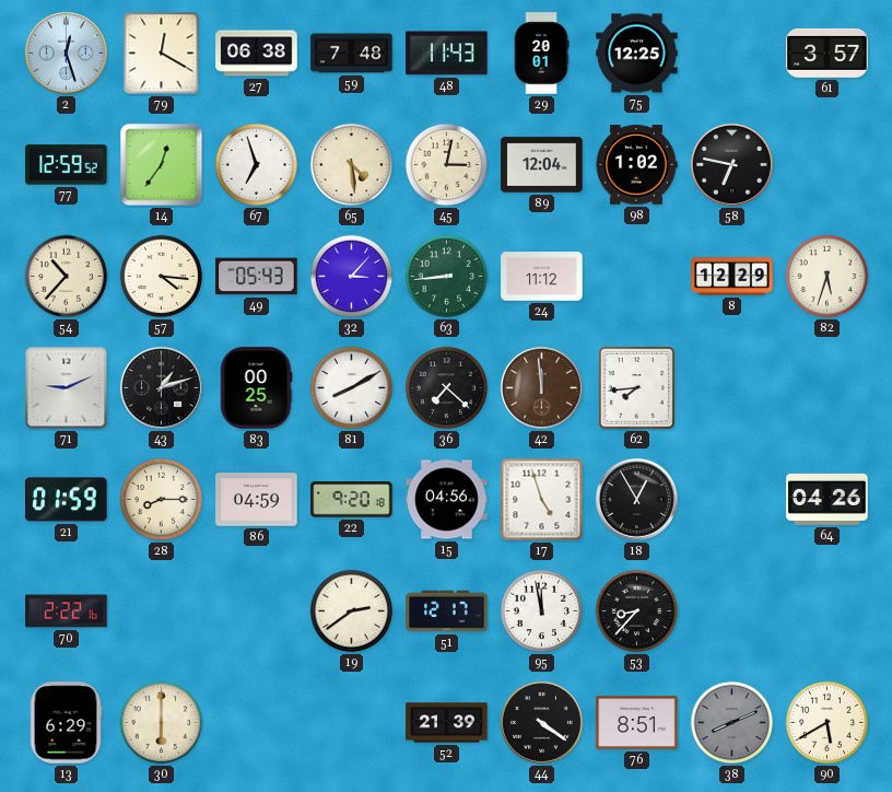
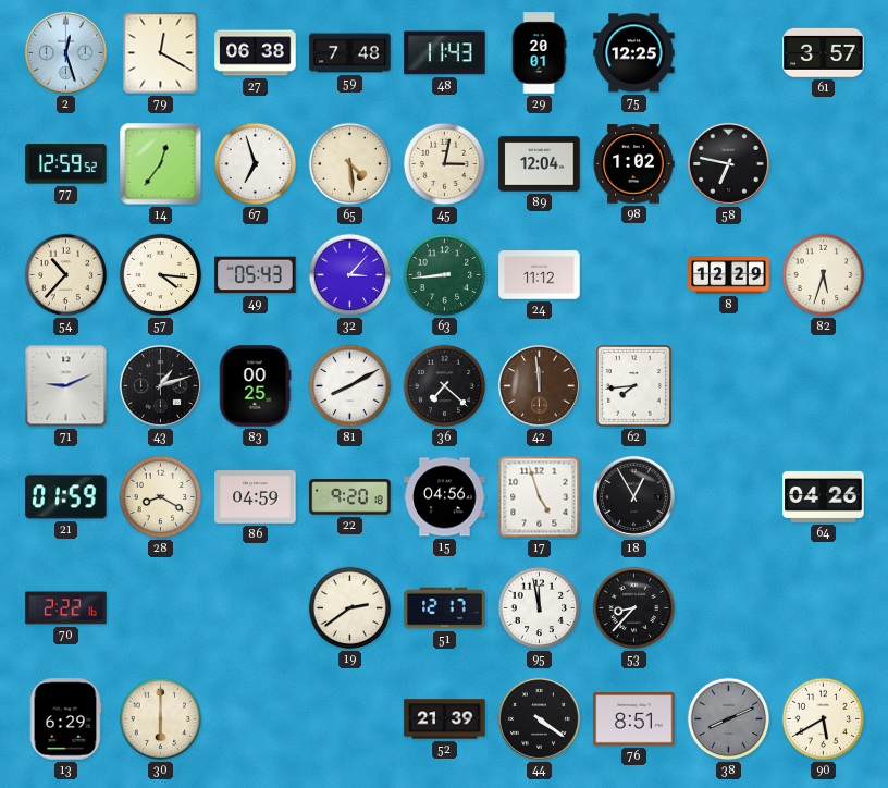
28: 8:15 -> 8:20
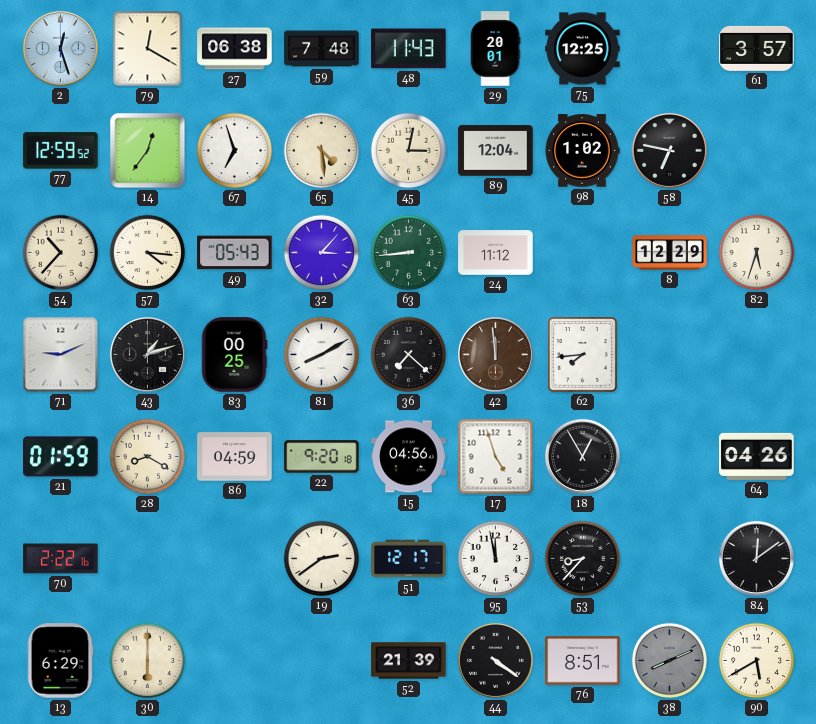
84: none -> 12:09
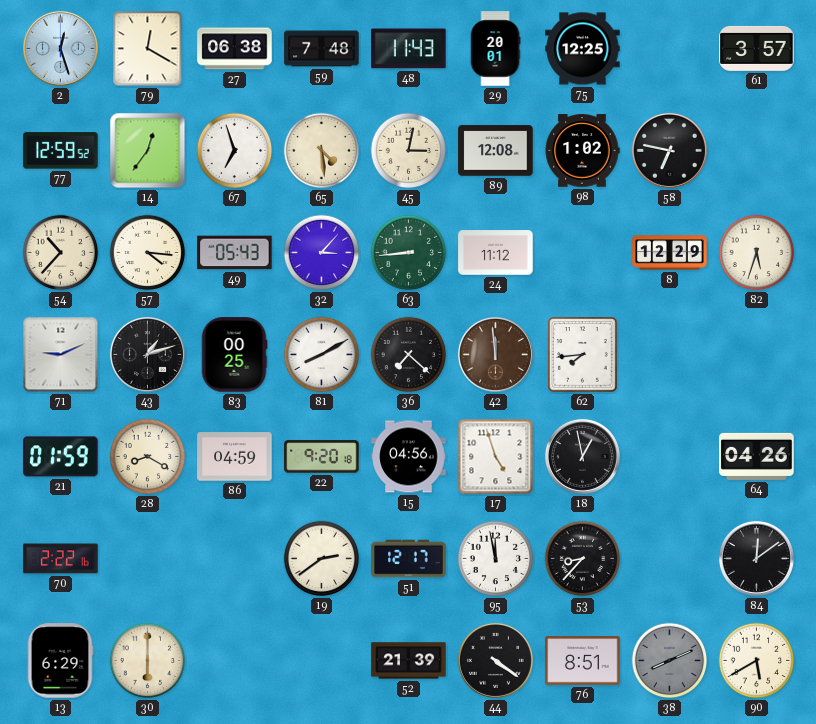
89: 12:04 -> 12:08
18: 12:55 -> 12:58
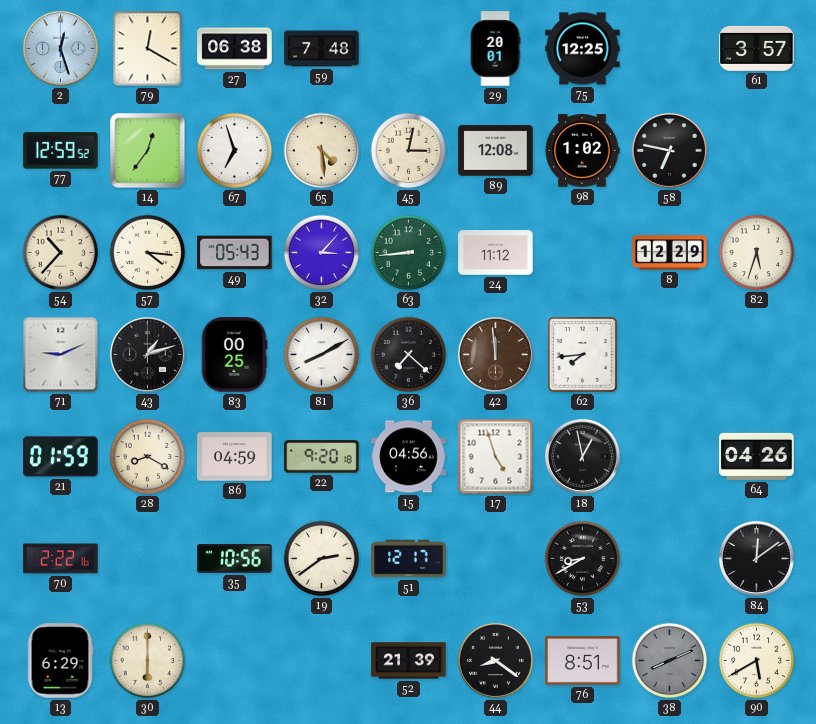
48: 11:43 -> none
35: none -> 10:56
95: 11:58 -> none
53: 8:37 -> 8:40
44: 4:21 -> 8:21
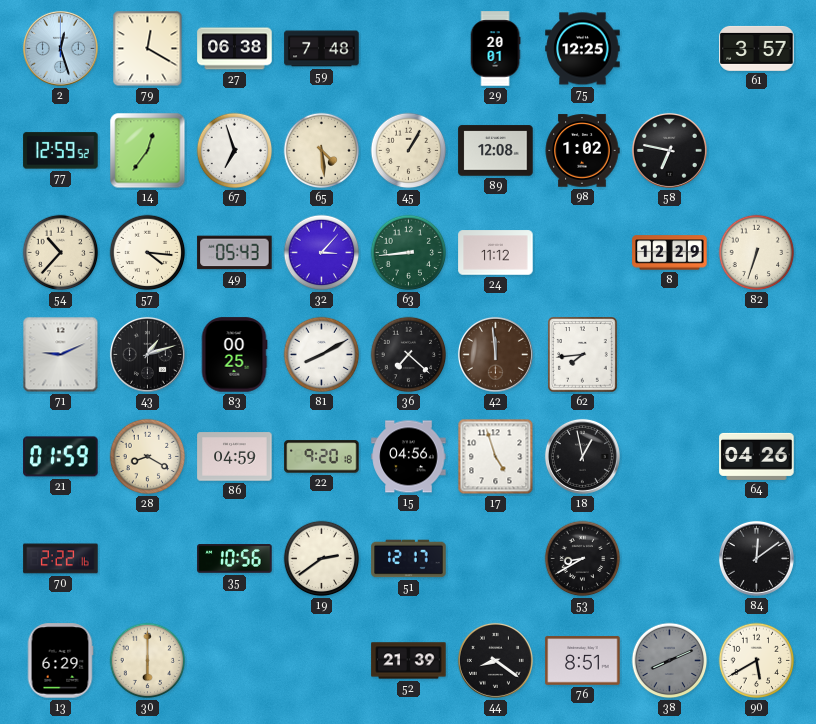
45: 3:02 -> 1:05
82: 5:33 -> 6:33
